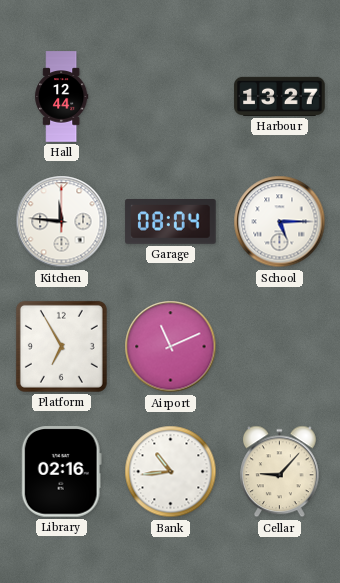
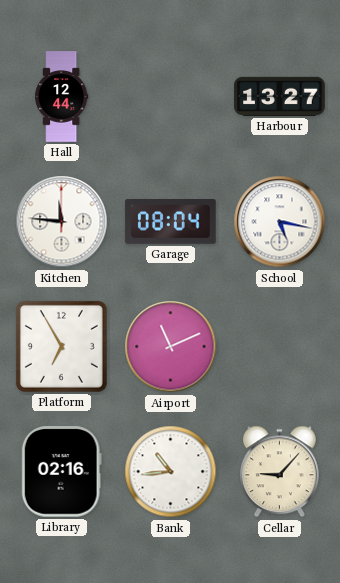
School: 5:15 -> 5:17
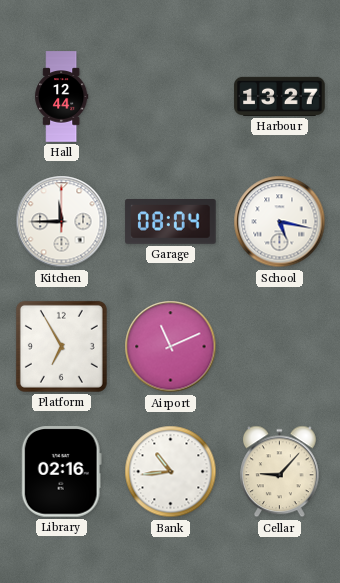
Kitchen: 11:46 -> 11:45
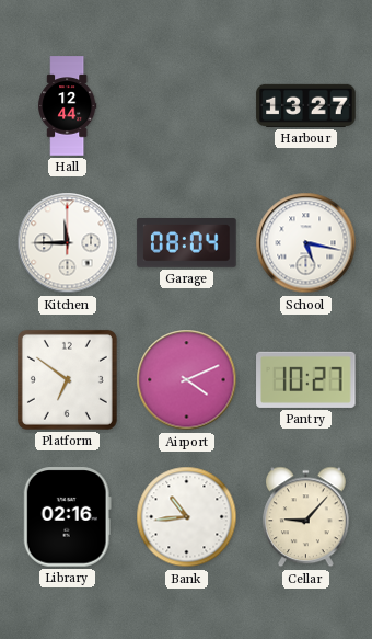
Platform: 6:55 -> 6:51
Airport: 11:11 -> 4:11
Pantry: none -> 10:27
